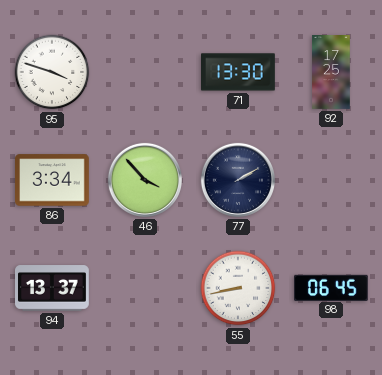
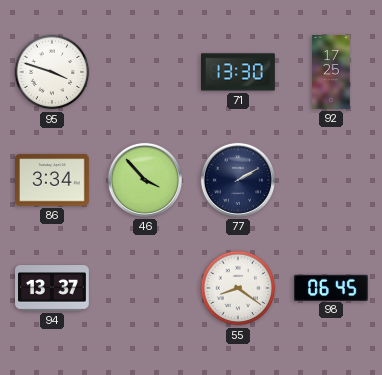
55: 8:43 -> 8:21
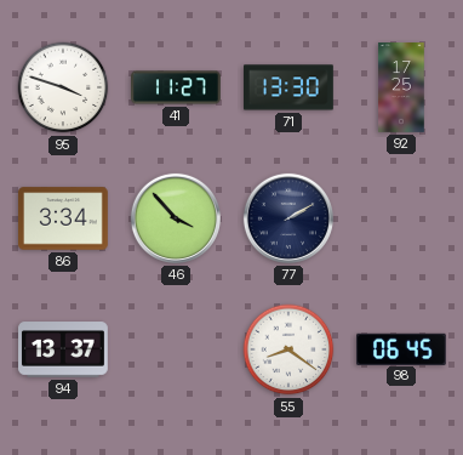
41: none -> 11:27
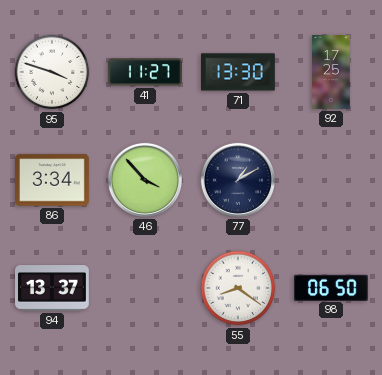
77: 2:10 -> 1:10
98: 06:45 -> 06:50
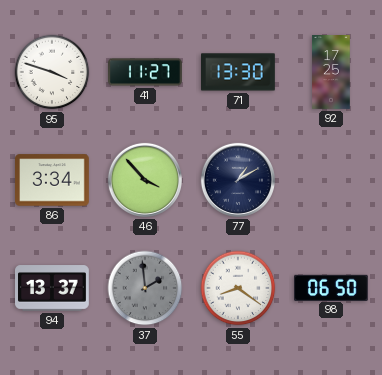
37: none -> 1:59
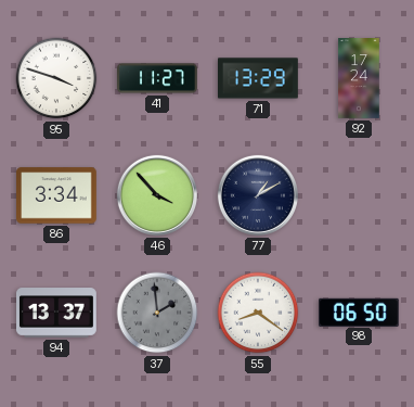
71: 13:30 -> 13:29
92: 17:25 -> 17:24
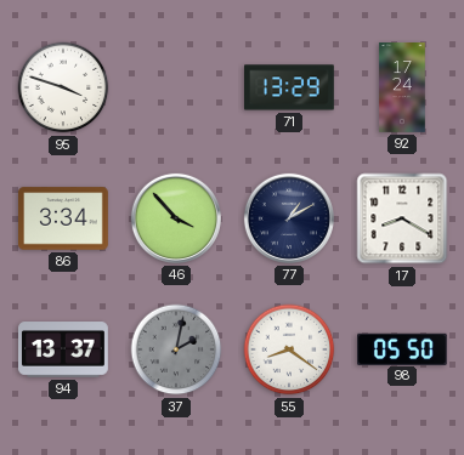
41: 11:27 -> none
17: none -> 8:20
37: 1:59 -> 2:02
98: 06:50 -> 05:50
